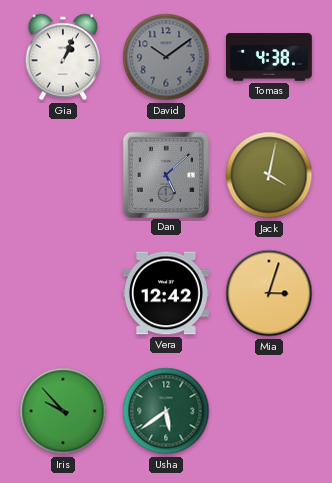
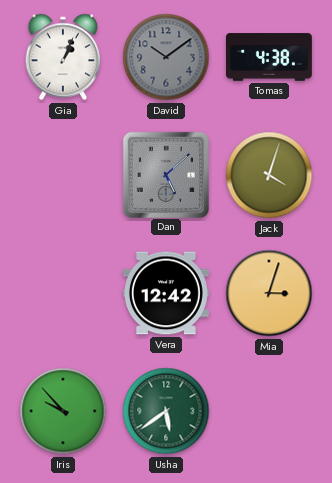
Jack: 4:02 -> 4:03
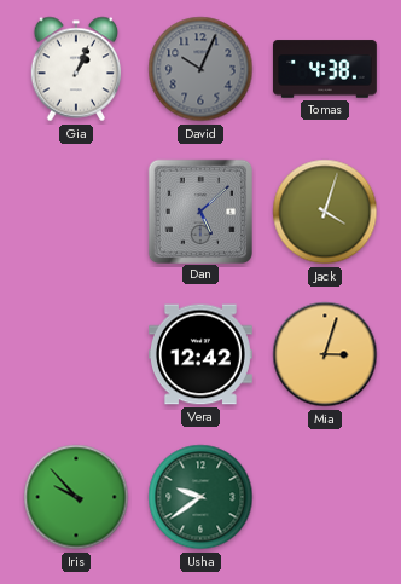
David: 10:09 -> 10:04
Usha: 5:39 -> 9:39
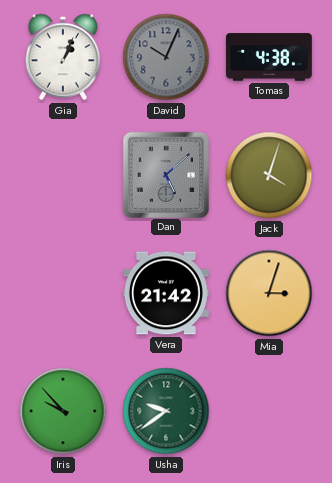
Vera: 12:42 -> 21:42
